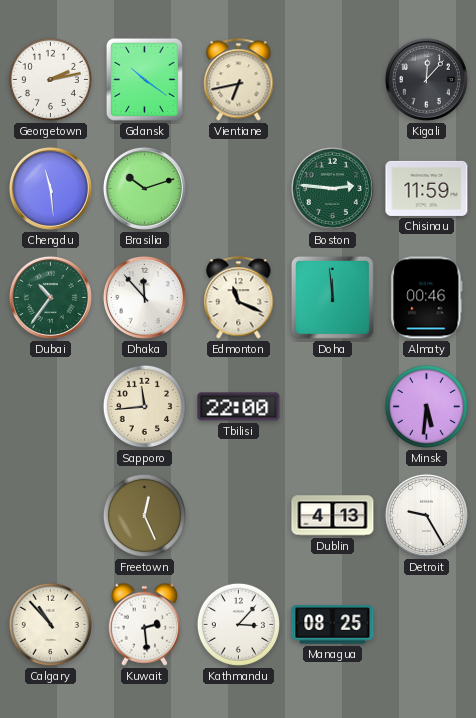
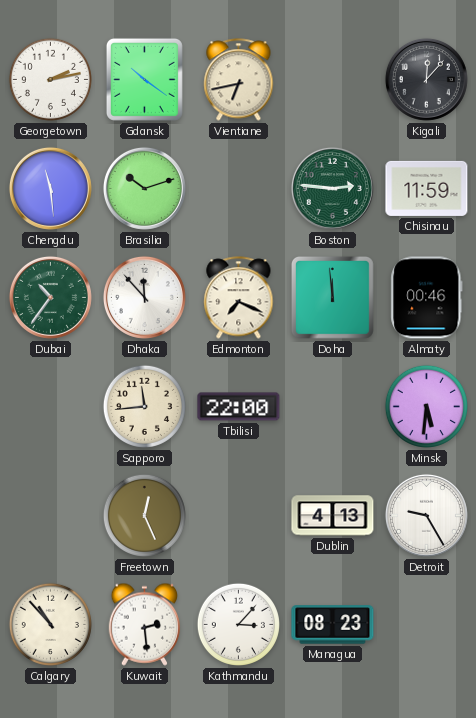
Edmonton: 11:19 -> 7:19
Managua: 08:25 -> 08:23
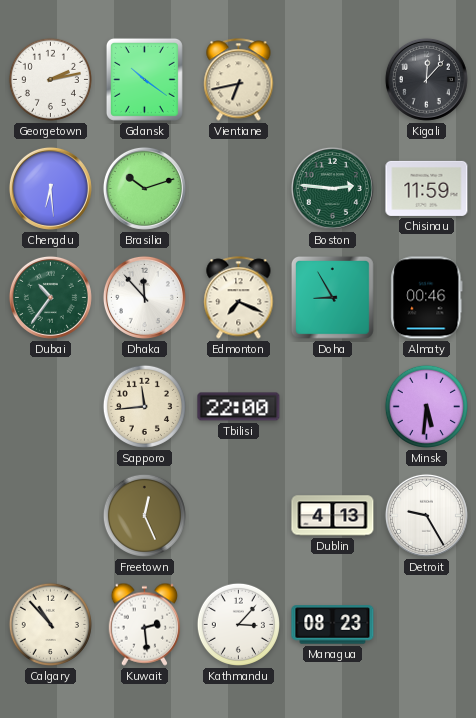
Chengdu: 11:29 -> 6:29
Doha: 11:59 -> 8:55
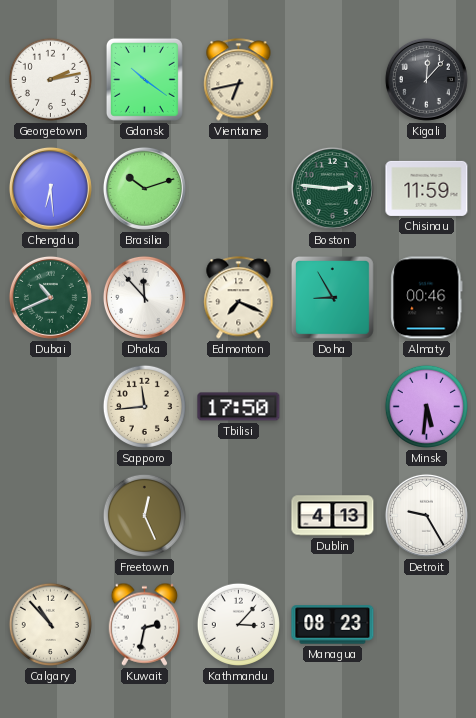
Dubai: 10:36 -> 10:41
Tbilisi: 22:00 -> 17:50
Kuwait: 2:29 -> 2:32
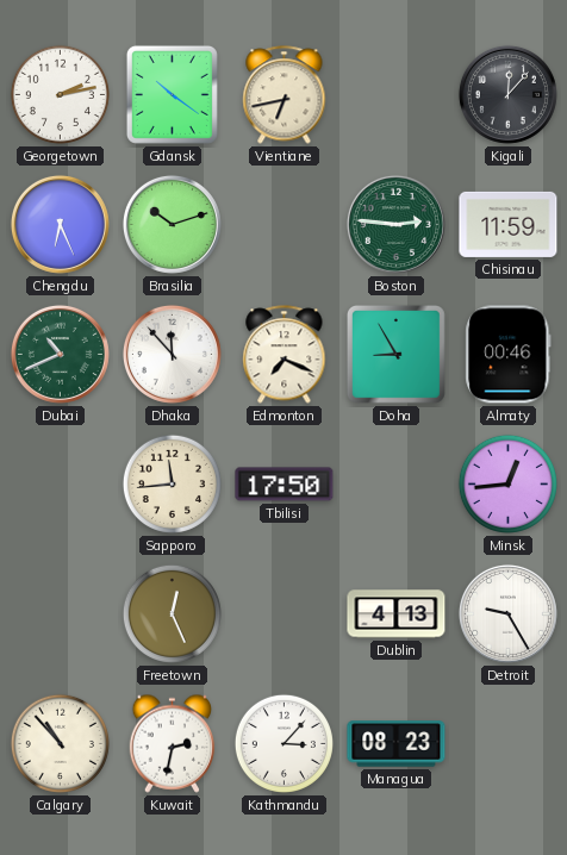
Chengdu: 6:29 -> 6:26
Minsk: 5:31 -> 12:44
